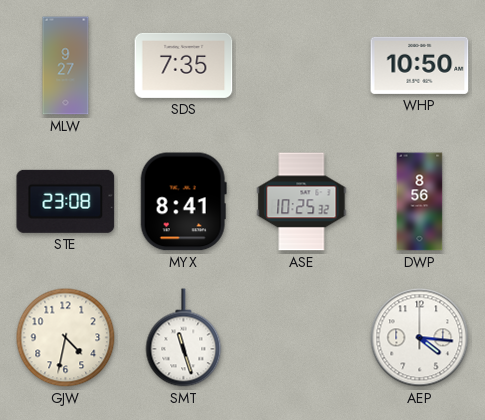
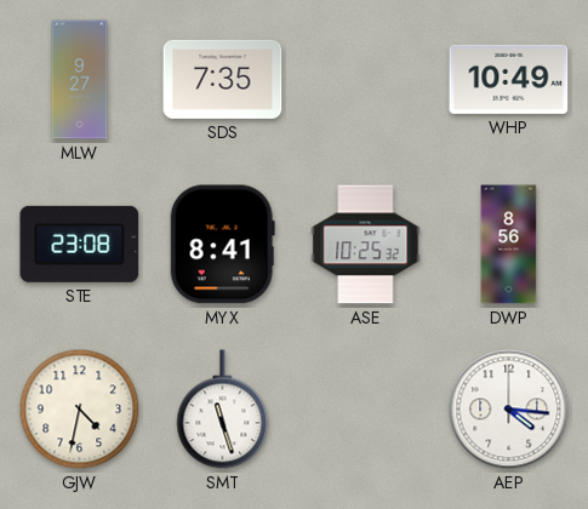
WHP: 10:50 -> 10:49
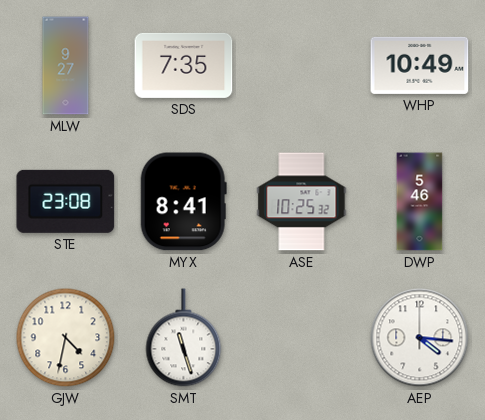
DWP: 8:56 -> 5:46
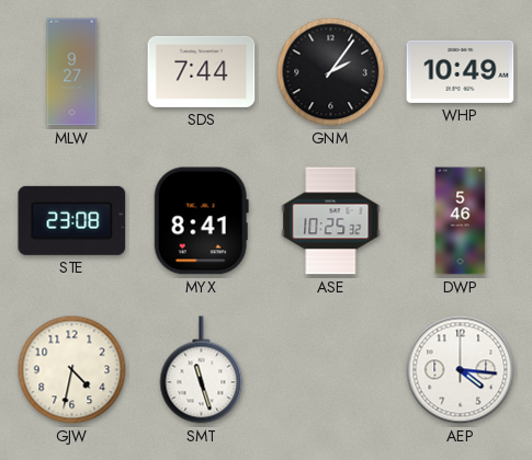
SDS: 7:35 -> 7:44
GNM: none -> 2:06
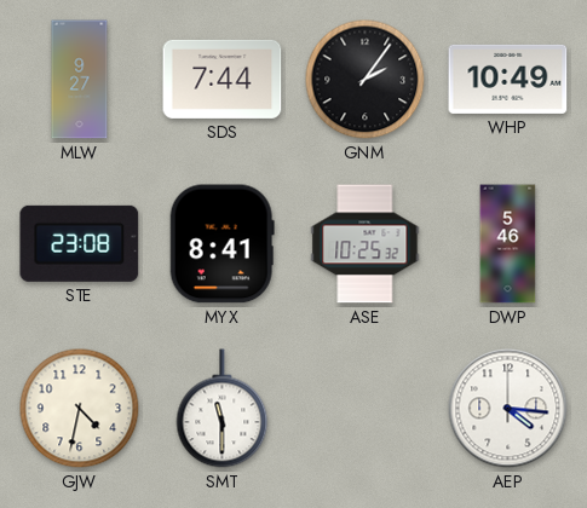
SMT: 11:27 -> 11:30
